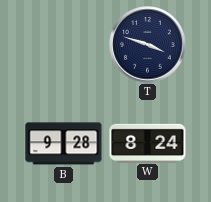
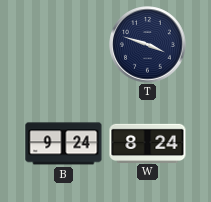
B: 9:28 -> 9:24
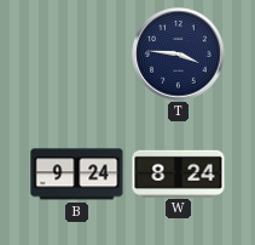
T: 3:48 -> 3:46
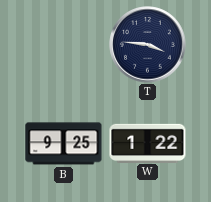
B: 9:24 -> 9:25
W: 8:24 -> 1:22
